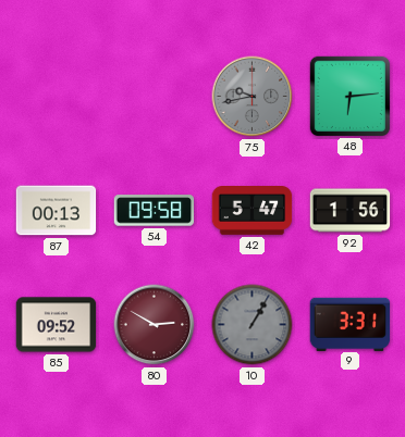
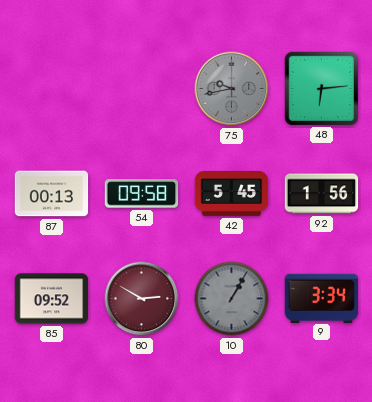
42: 5:47 -> 5:45
9: 3:31 -> 3:34
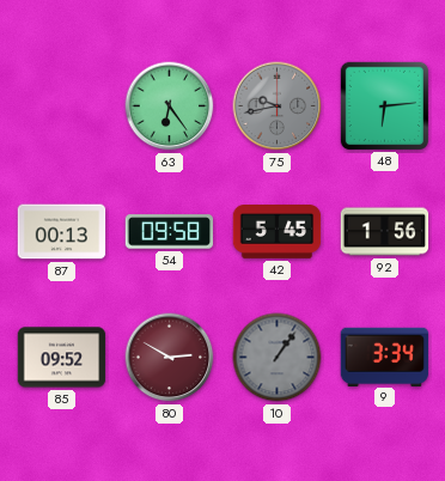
63: none -> 6:24
10: 1:05 -> 1:06
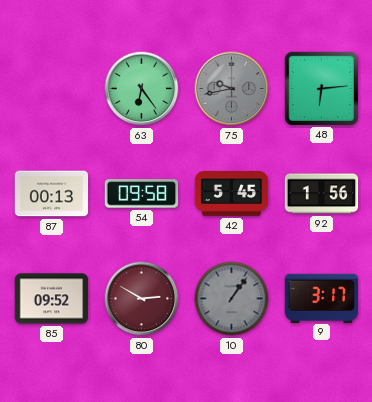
9: 3:34 -> 3:17
